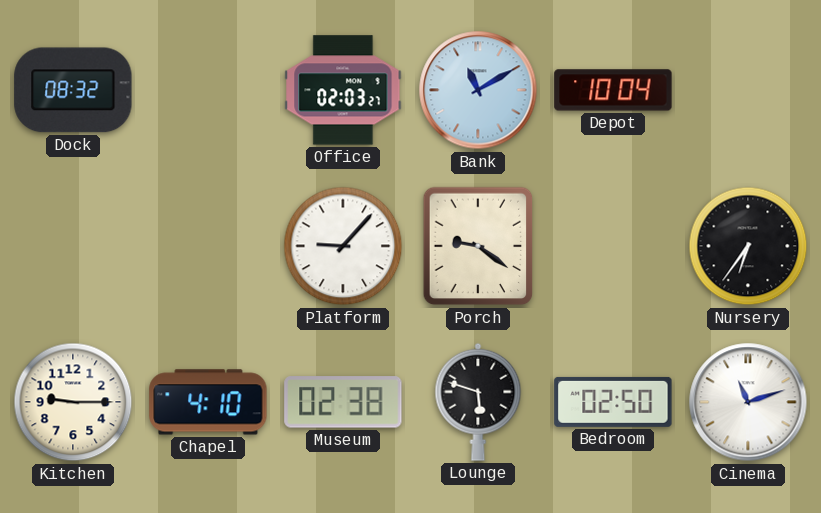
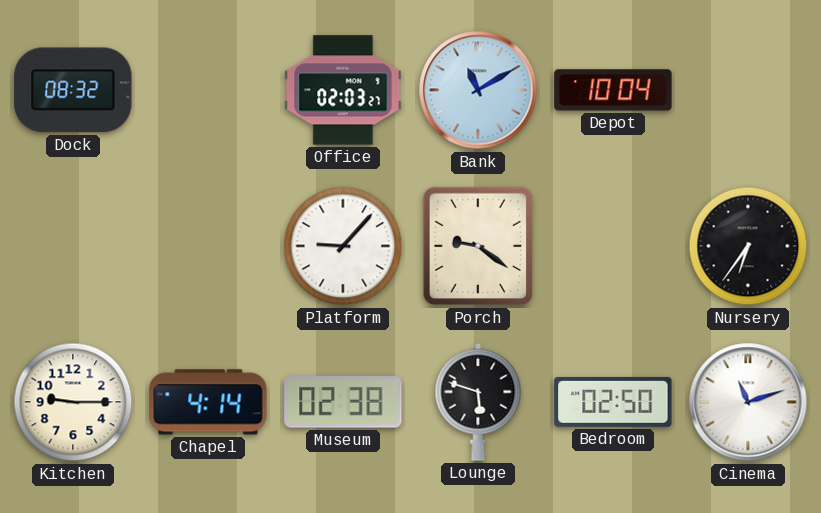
Chapel: 4:10 -> 4:14
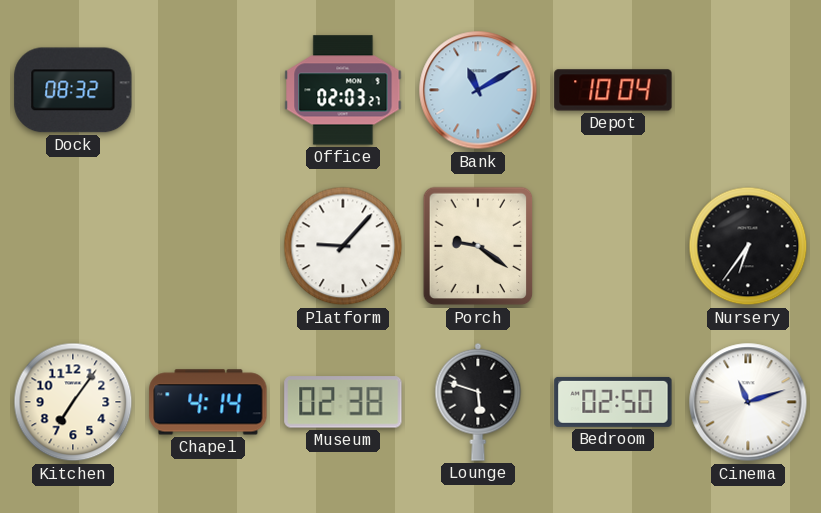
Kitchen: 9:15 -> 7:06
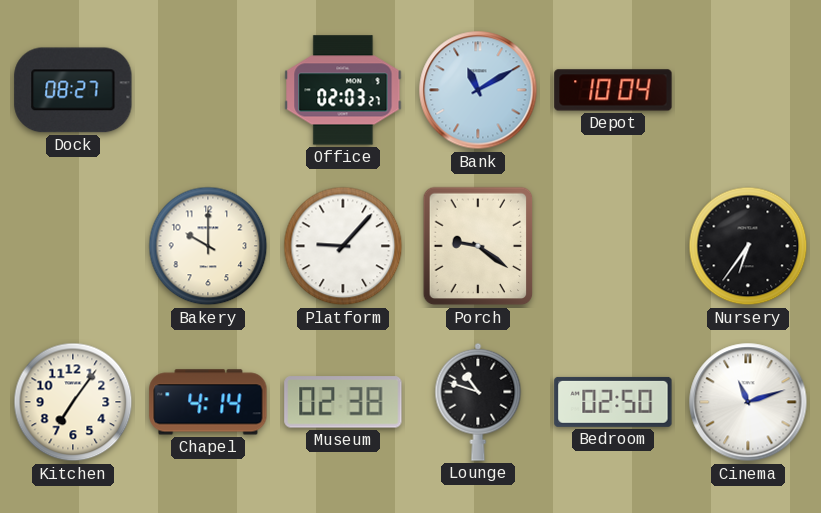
Dock: 08:32 -> 08:27
Bakery: none -> 10:00
Lounge: 5:48 -> 10:48
